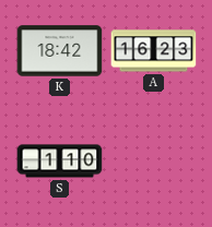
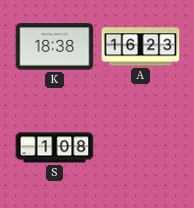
K: 18:42 -> 18:38
S: 1:10 -> 1:08
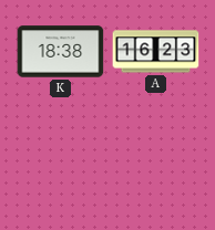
S: 1:08 -> none
